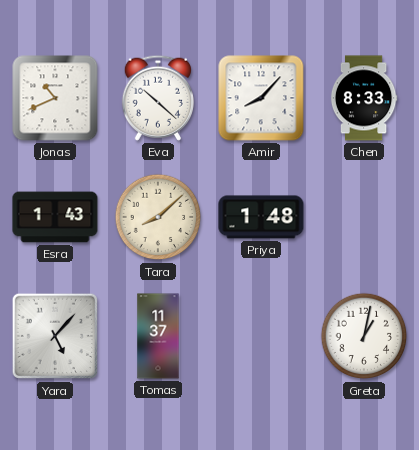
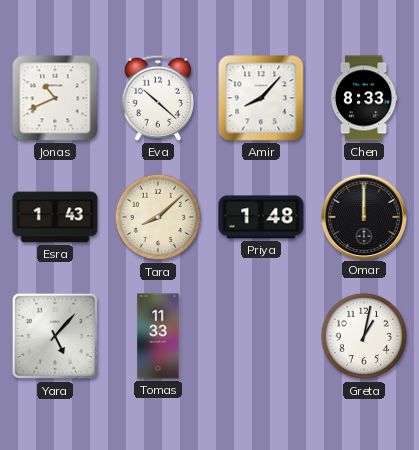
Omar: none -> 12:00
Tomas: 11:37 -> 11:33
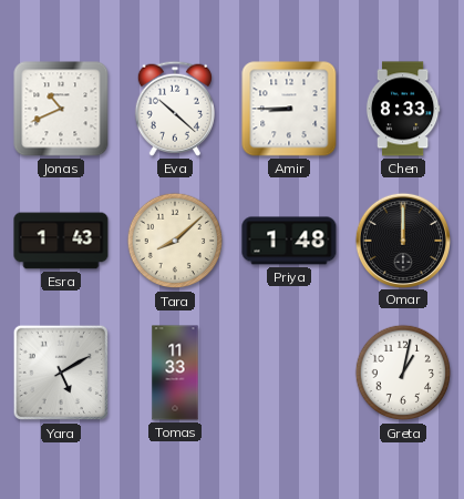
Amir: 8:07 -> 8:45
Yara: 5:07 -> 5:10
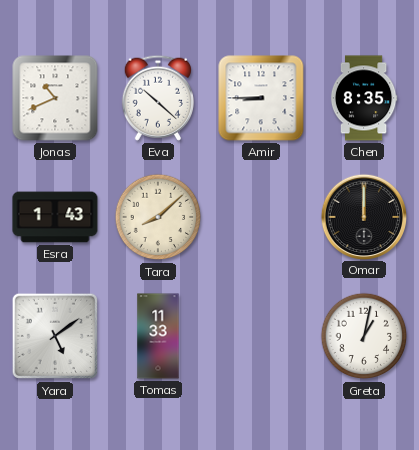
Chen: 8:33 -> 8:35
Priya: 1:48 -> none
Yara: 5:10 -> 5:09
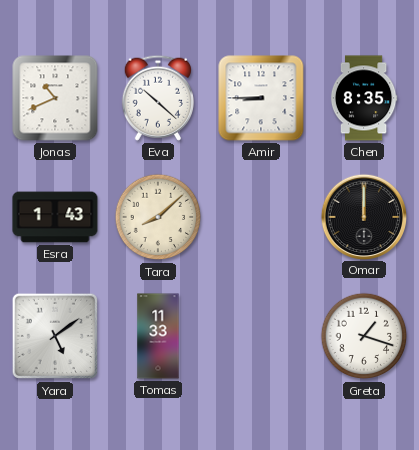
Greta: 1:02 -> 1:18
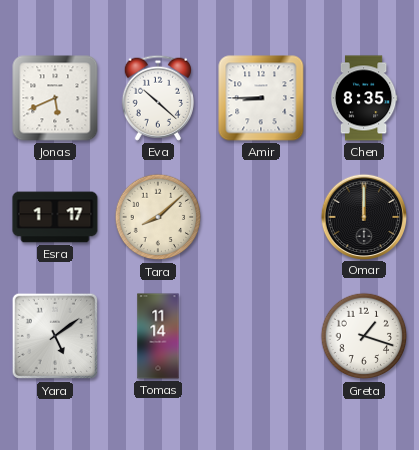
Jonas: 10:41 -> 5:41
Esra: 1:43 -> 1:17
Tomas: 11:33 -> 11:14
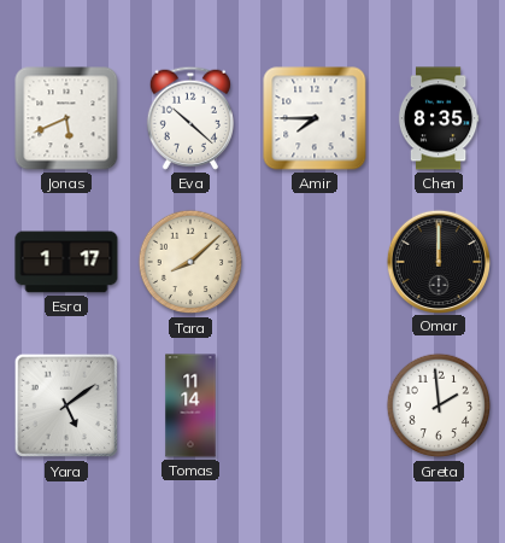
Amir: 8:45 -> 7:45
Greta: 1:18 -> 1:59
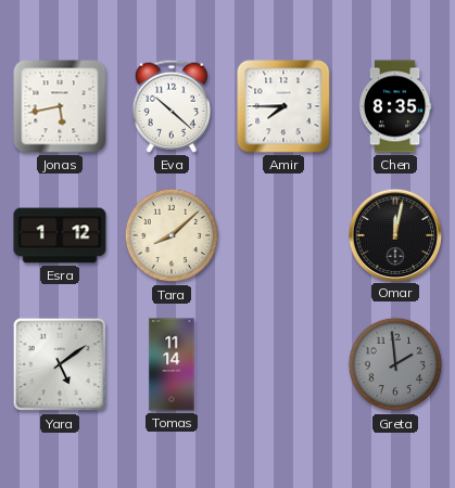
Jonas: 5:41 -> 5:43
Esra: 1:17 -> 1:12
Omar: 12:00 -> 12:02
Greta dial: white -> grey
